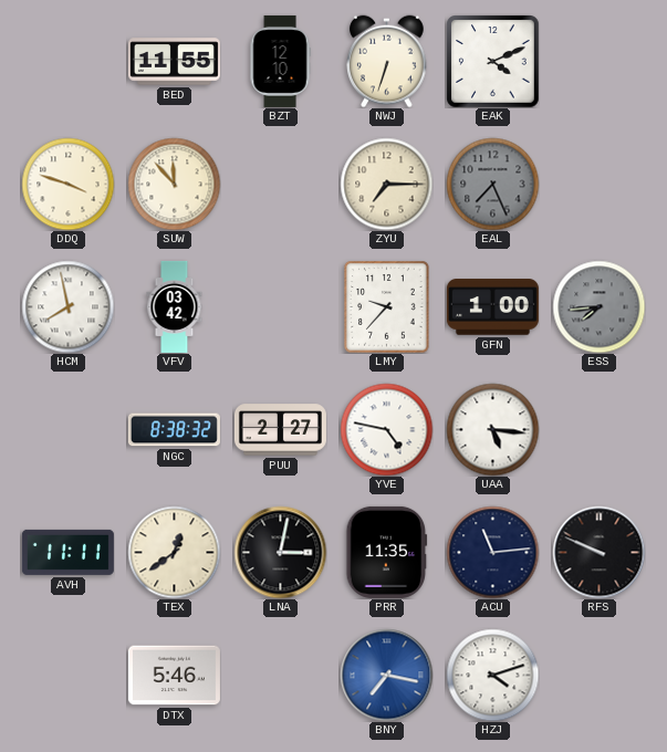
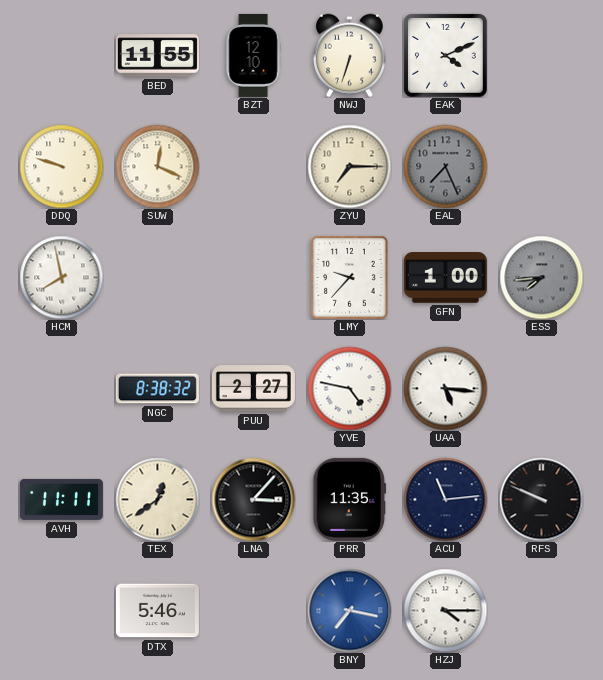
DDQ: 3:48 -> 9:48
SUW: 11:53 -> 12:19
VFV: 03:42 -> none
LNA: 3:02 -> 3:07
HZJ: 4:12 -> 4:15
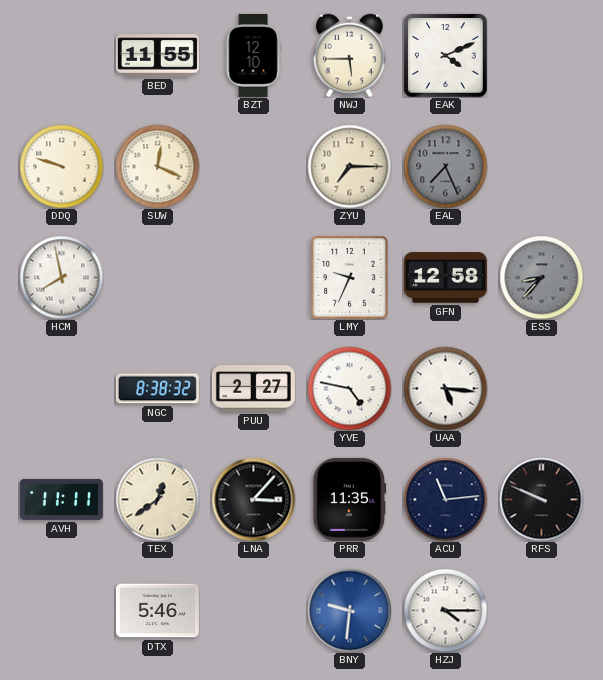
NWJ: 6:33 -> 5:45
LMY: 9:37 -> 9:34
GFN: 1:00 -> 12:58
ESS: 7:44 -> 8:37
BNY: 7:17 -> 9:31
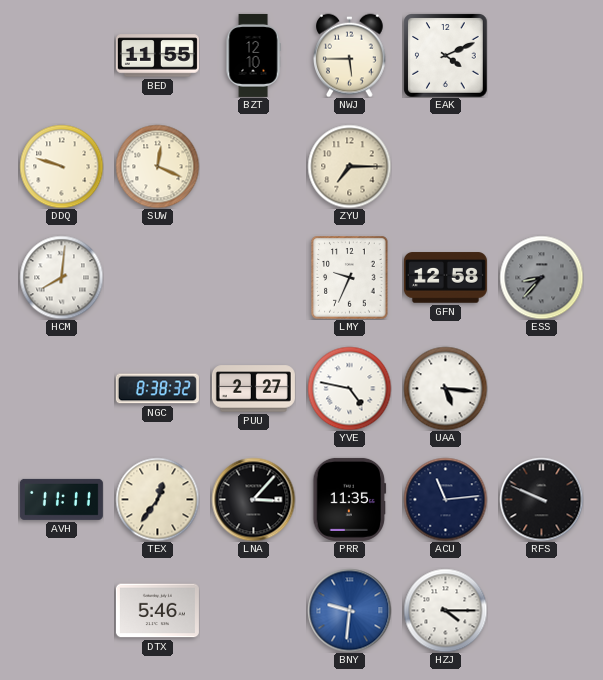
EAL: 7:26 -> none
HCM: 7:58 -> 8:01
TEX: 12:39 -> 12:36
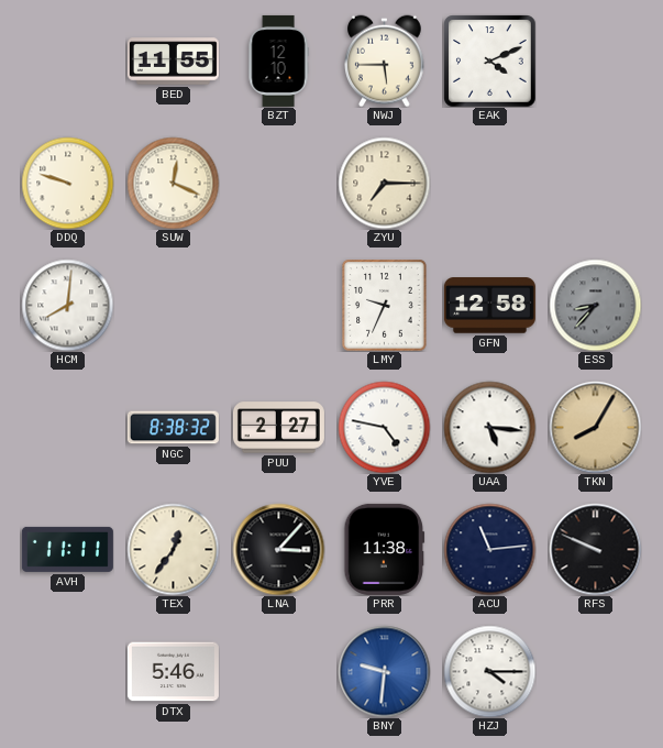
TKN: none -> 8:05
PRR: 11:35 -> 11:38
